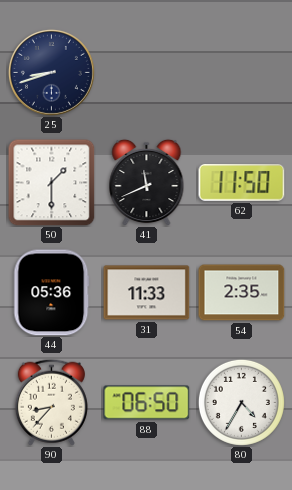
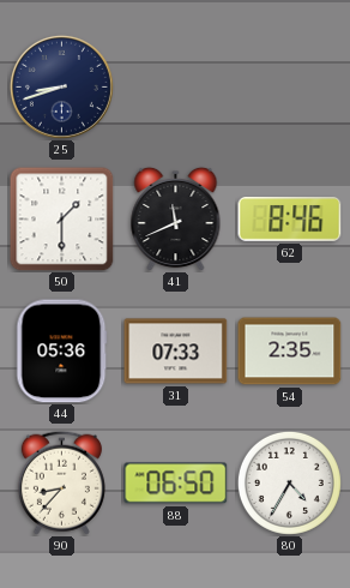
62: 11:50 -> 8:46
31: 11:33 -> 07:33
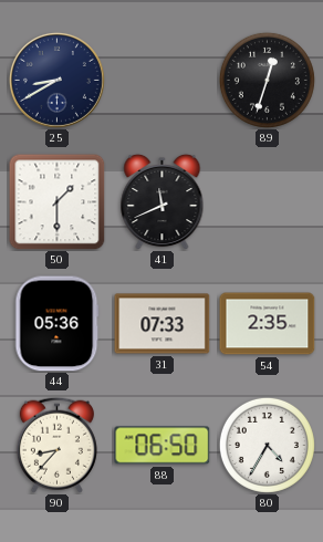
25: 8:42 -> 8:40
89: none -> 12:33
62: 8:46 -> none
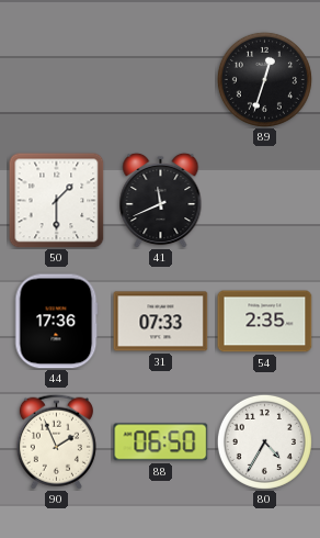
25: 8:40 -> none
44: 05:36 -> 17:36
90: 8:37 -> 1:56
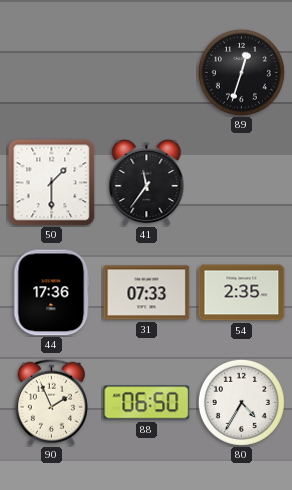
41: 11:41 -> 11:36
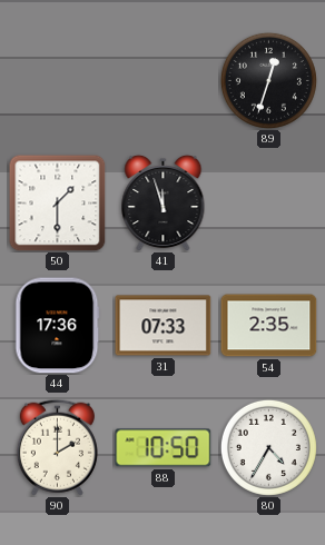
41: 11:36 -> 11:57
90: 1:56 -> 2:00
88: 06:50 -> 10:50
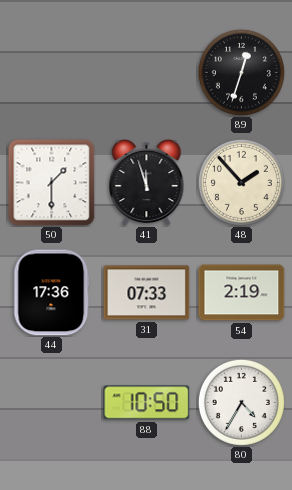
48: none -> 1:53
54: 2:35 -> 2:19
90: 2:00 -> none
